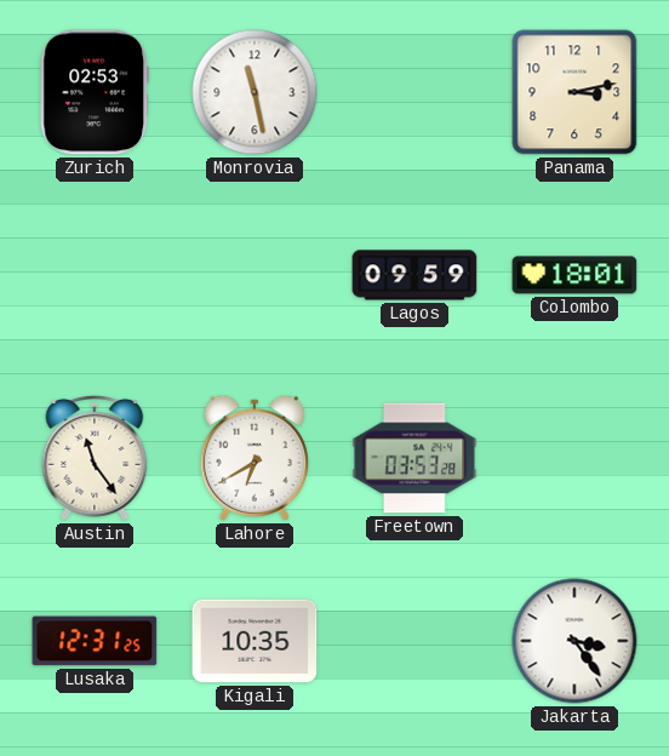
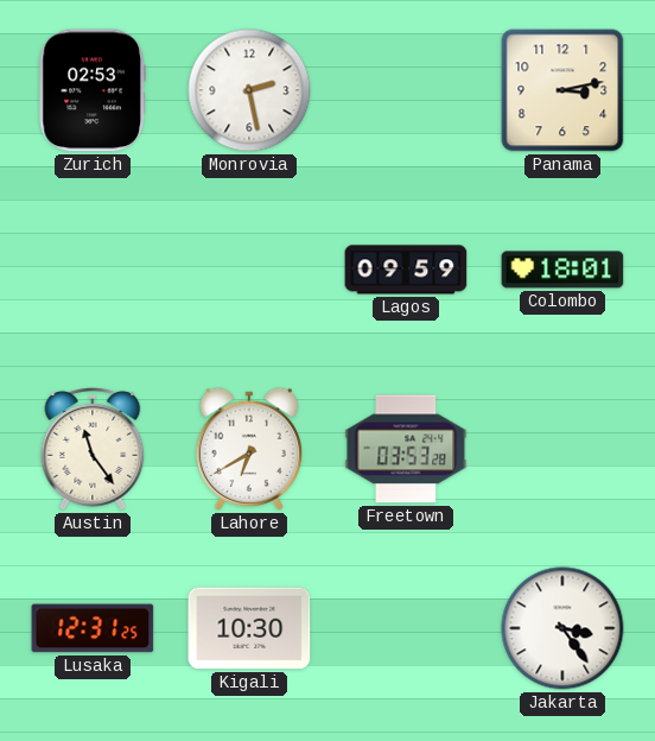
Monrovia: 11:28 -> 2:28
Kigali: 10:35 -> 10:30
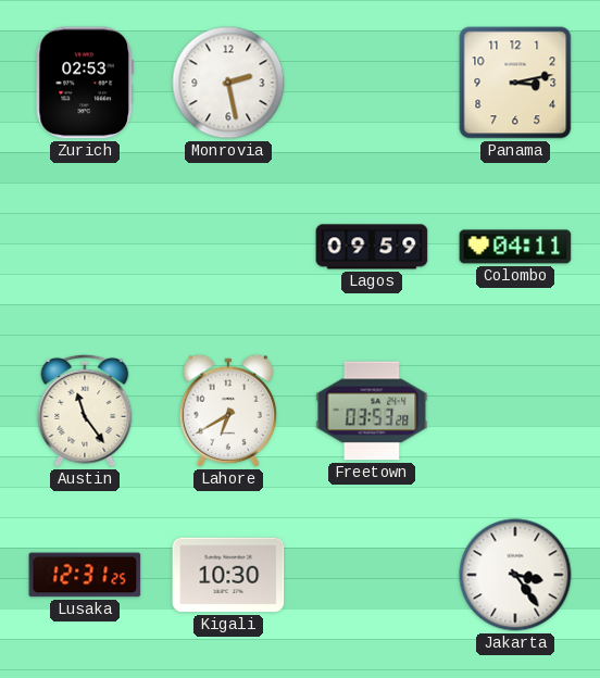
Colombo: 18:01 -> 04:11
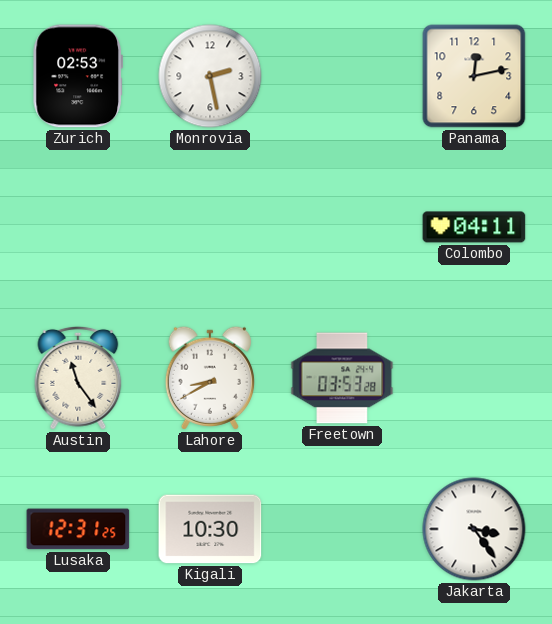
Panama: 3:13 -> 12:13
Lagos: 09:59 -> none
Lahore: 6:40 -> 8:40
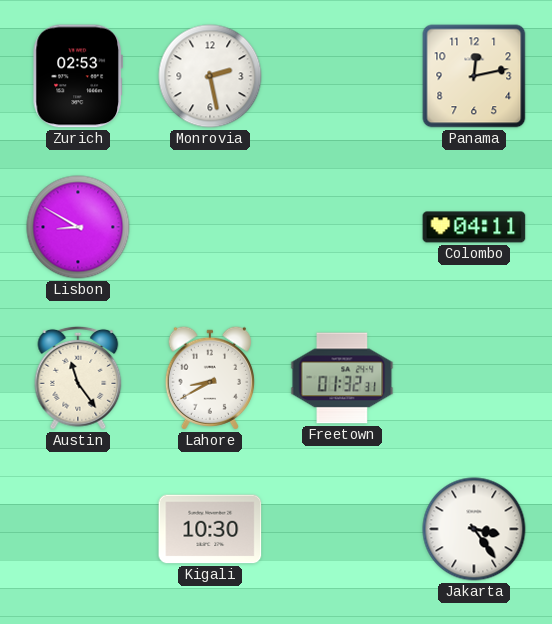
Lisbon: none -> 8:50
Freetown: 03:53 -> 01:32
Lusaka: 12:31 -> none
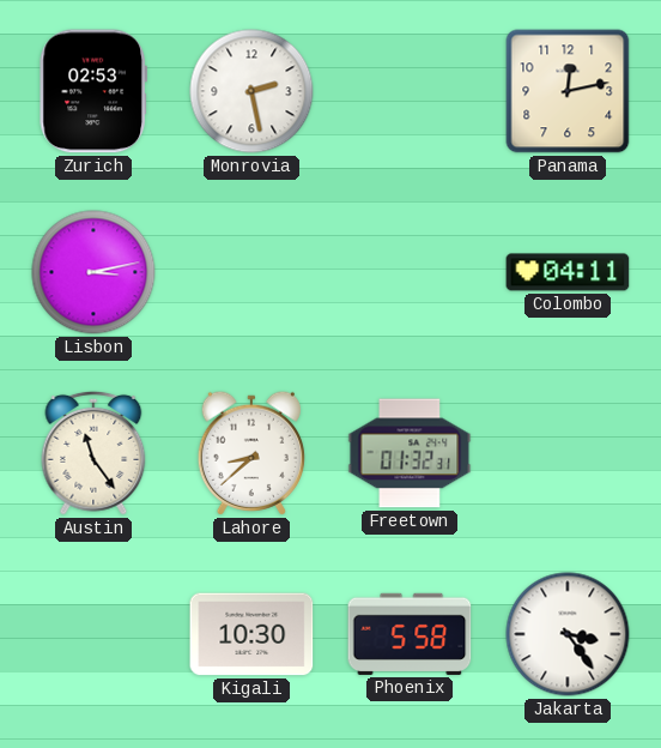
Lisbon: 8:50 -> 3:13
Lahore: 8:40 -> 8:38
Phoenix: none -> 5:58
